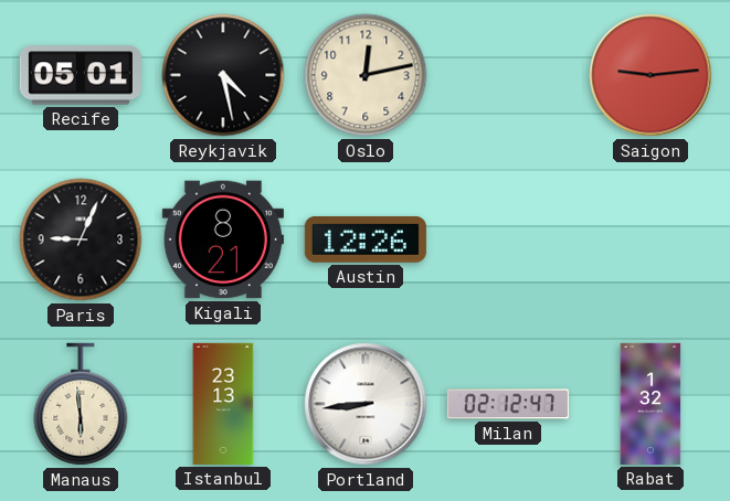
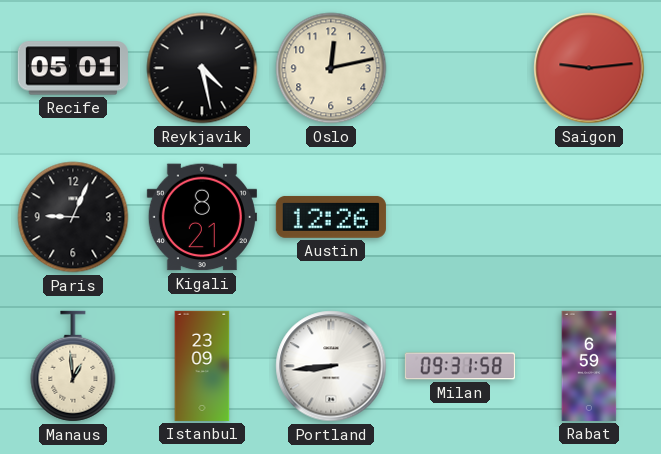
Manaus: 5:59 -> 12:59
Istanbul: 23:13 -> 23:09
Milan: 02:12 -> 09:31
Rabat: 1:32 -> 6:59
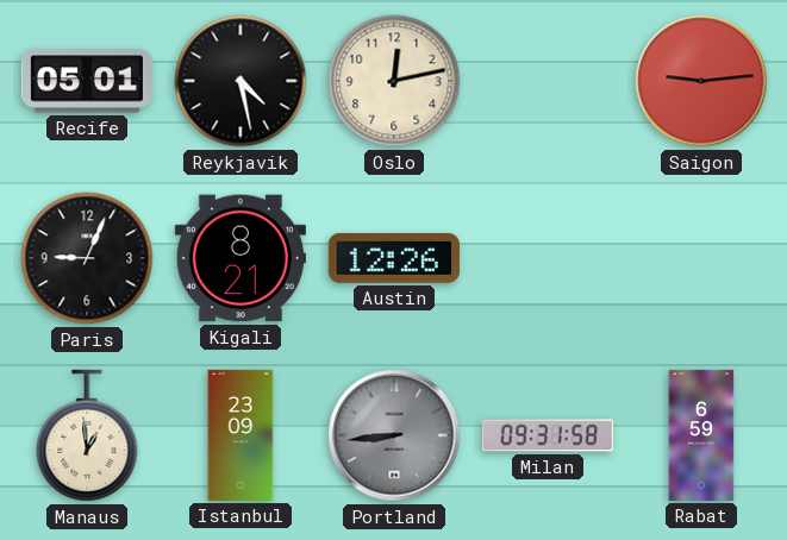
Portland dial: white -> grey
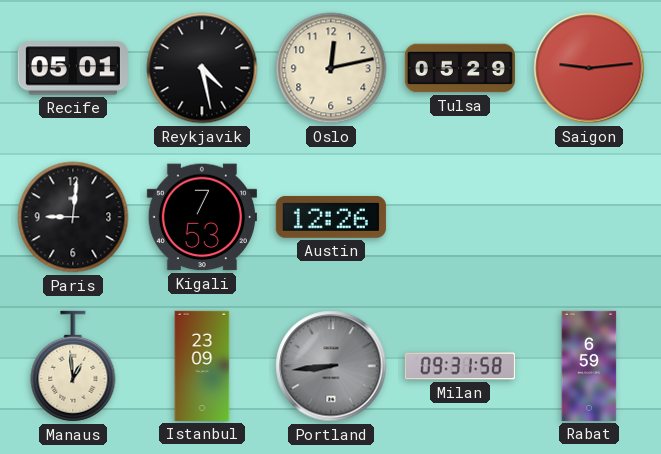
Tulsa: none -> 05:29
Paris: 9:04 -> 9:01
Kigali: 8:21 -> 7:53
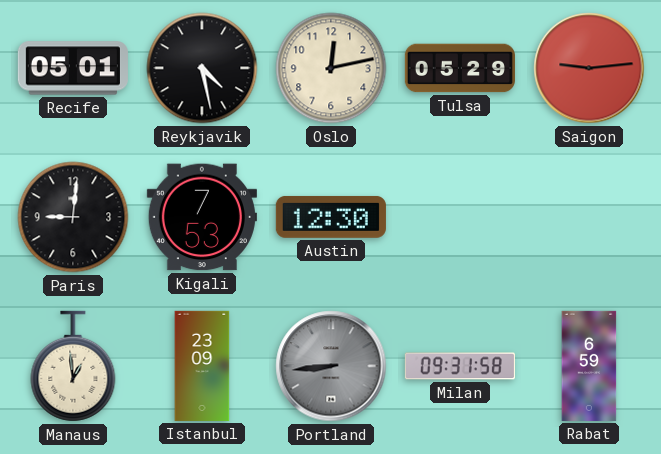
Austin: 12:26 -> 12:30
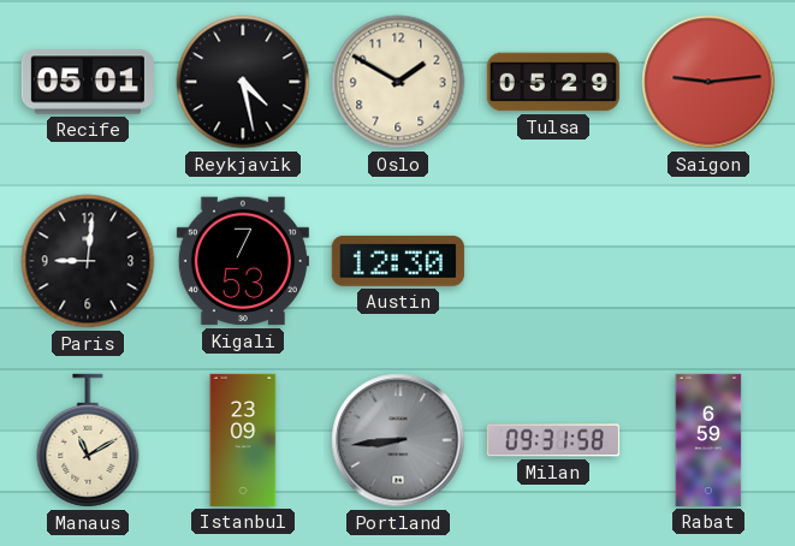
Oslo: 12:13 -> 1:50
Manaus: 12:59 -> 11:10
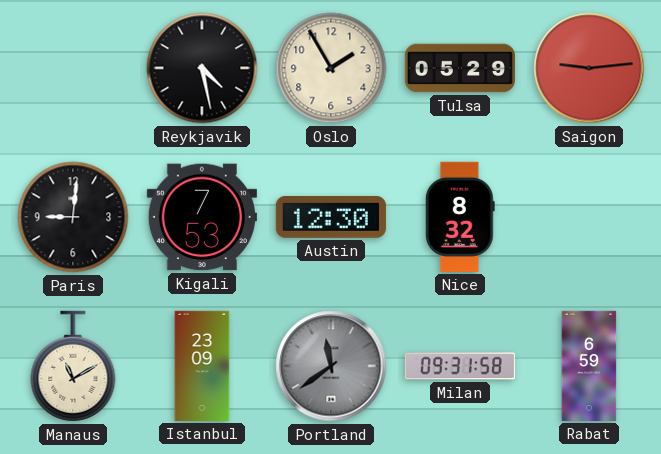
Recife: 05:01 -> none
Oslo: 1:50 -> 1:55
Nice: none -> 8:32
Portland: 8:44 -> 11:39
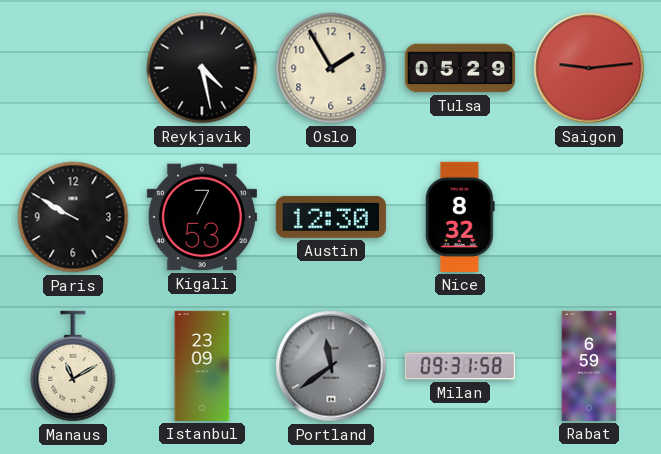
Paris: 9:01 -> 9:50
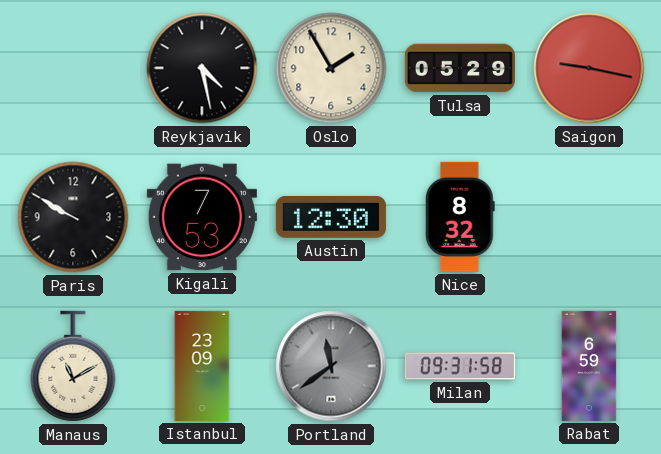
Saigon: 9:14 -> 9:17
